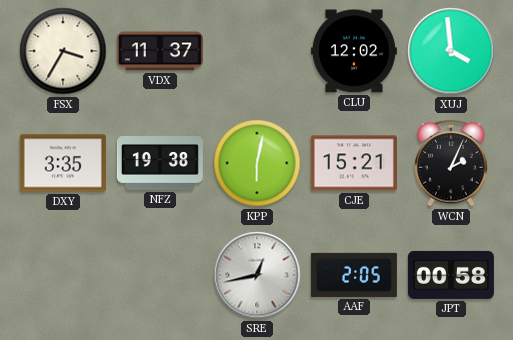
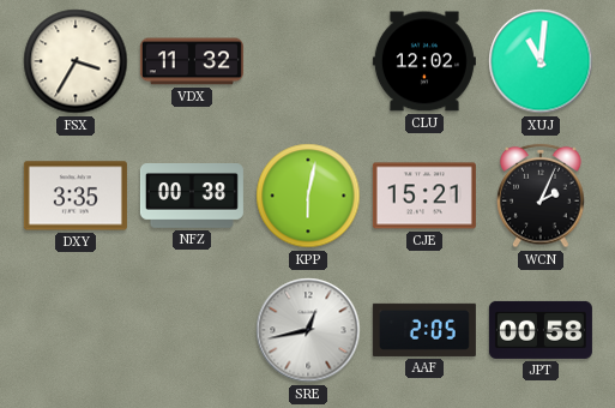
VDX: 11:37 -> 11:32
XUJ: 3:59 -> 11:01
NFZ: 19:38 -> 00:38
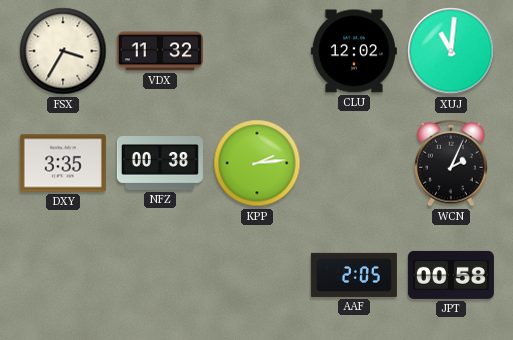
KPP: 6:02 -> 2:14
CJE: 15:21 -> none
SRE: 12:43 -> none
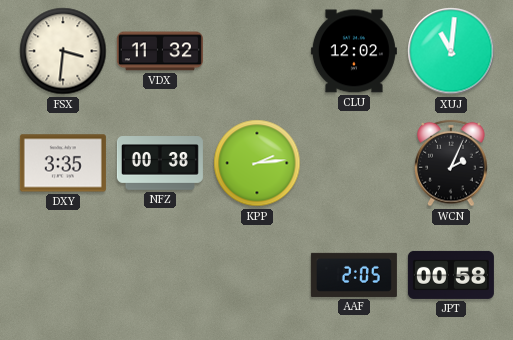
FSX: 3:35 -> 3:31
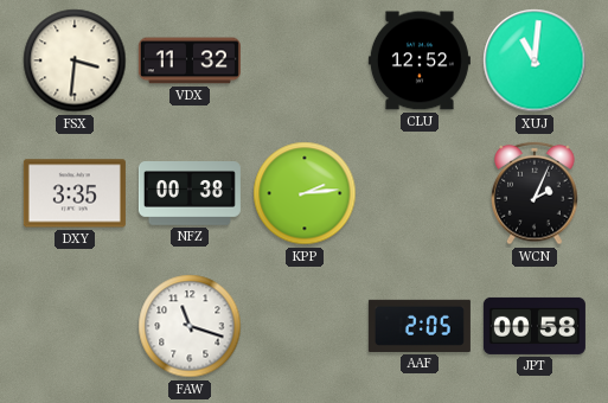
CLU: 12:02 -> 12:52
FAW: none -> 11:18
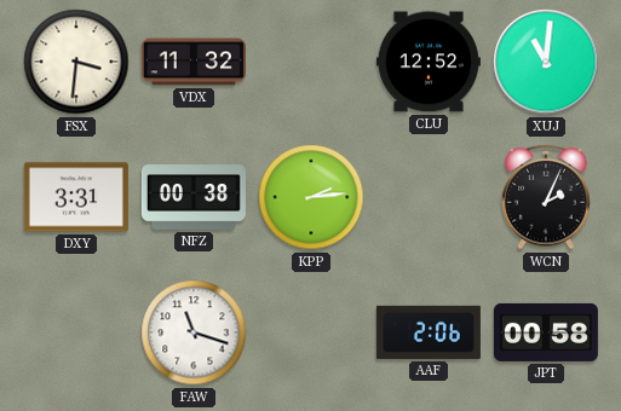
DXY: 3:35 -> 3:31
AAF: 2:05 -> 2:06
